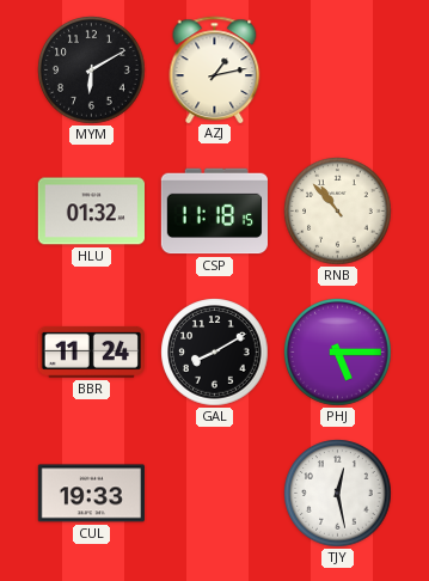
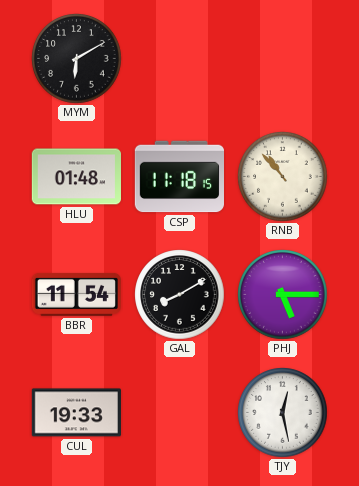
AZJ: 1:13 -> none
HLU: 01:32 -> 01:48
BBR: 11:24 -> 11:54
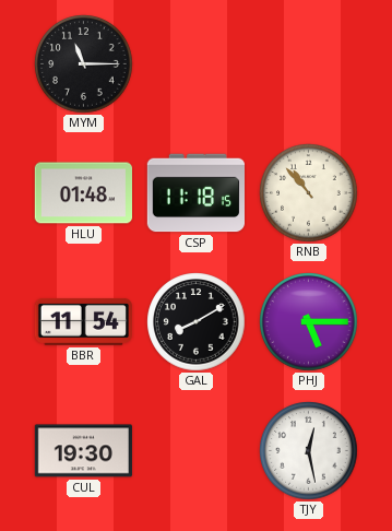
MYM: 6:10 -> 11:15
CUL: 19:33 -> 19:30
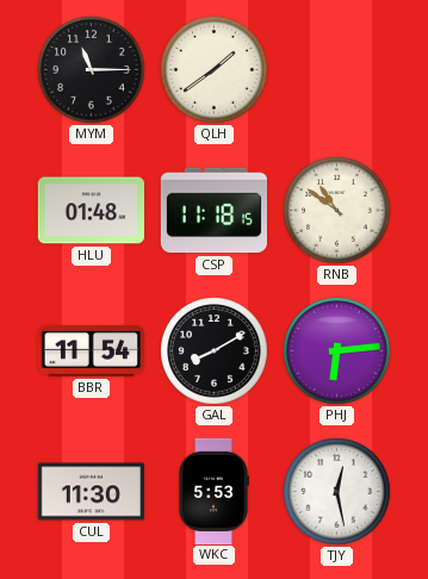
QLH: none -> 1:39
RNB: 10:53 -> 10:51
PHJ: 5:15 -> 6:14
CUL: 19:30 -> 11:30
WKC: none -> 5:53
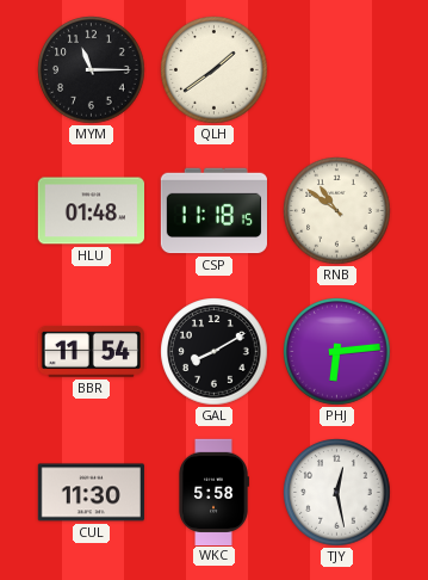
WKC: 5:53 -> 5:58
